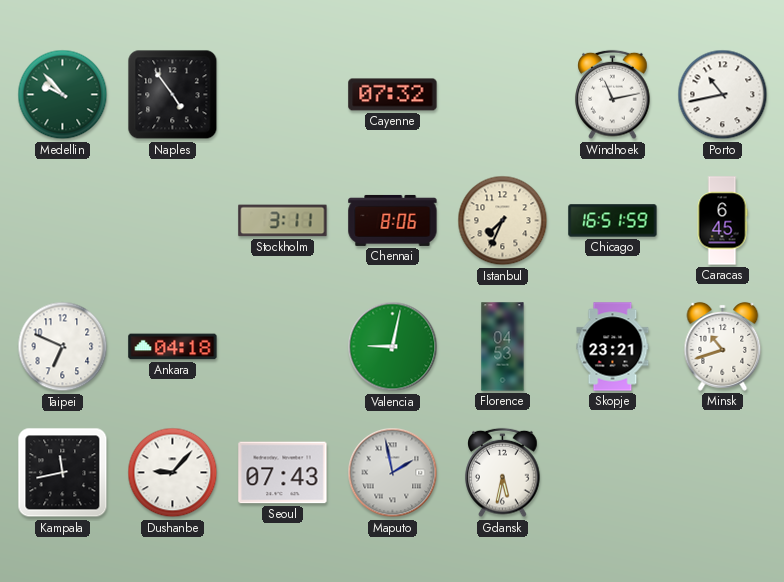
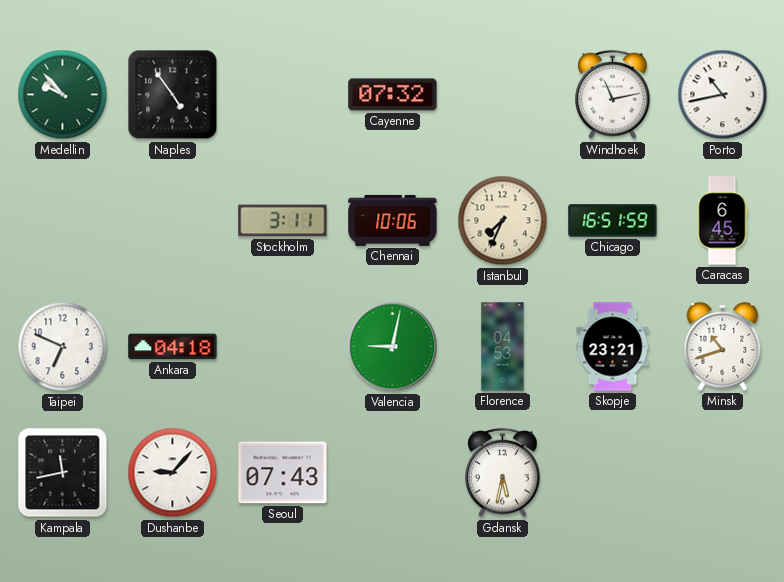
Chennai: 8:06 -> 10:06
Maputo: 1:58 -> none
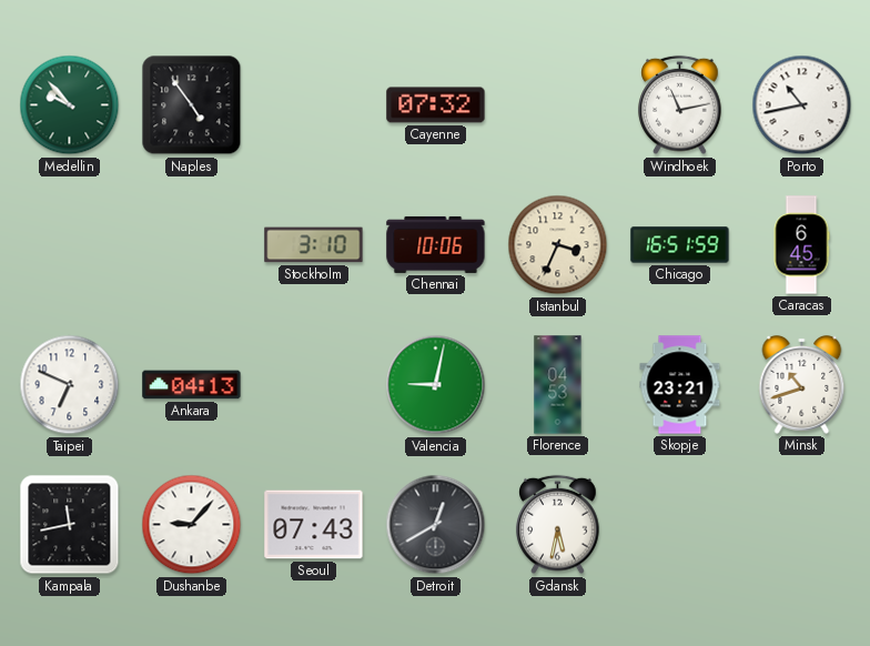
Stockholm: 3:11 -> 3:10
Istanbul: 7:34 -> 3:34
Ankara: 04:18 -> 04:13
Detroit: none -> 12:40
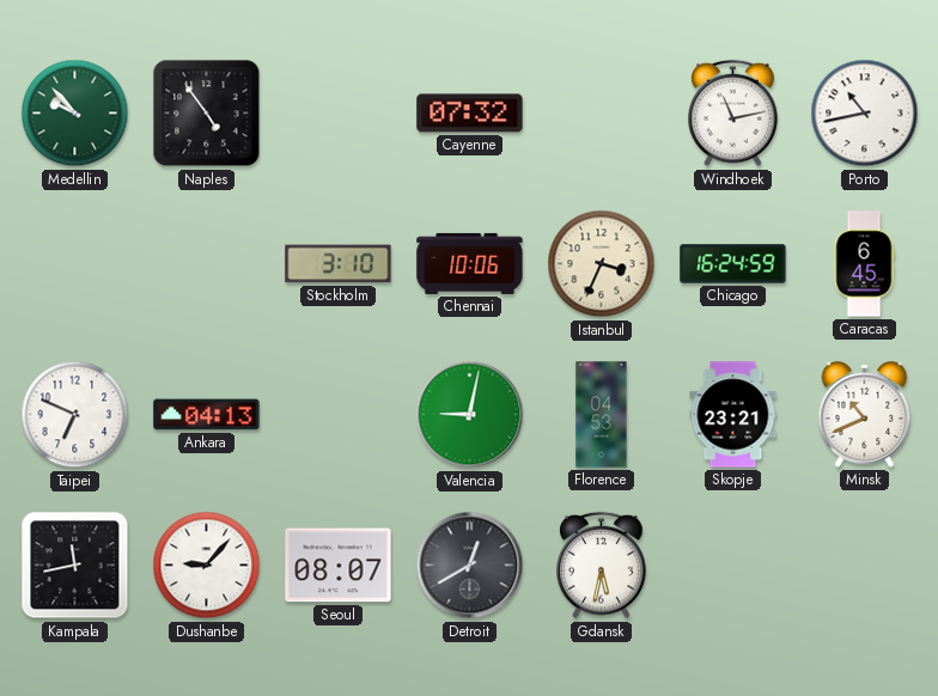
Chicago: 16:51 -> 16:24
Minsk: 10:42 -> 10:41
Seoul: 07:43 -> 08:07
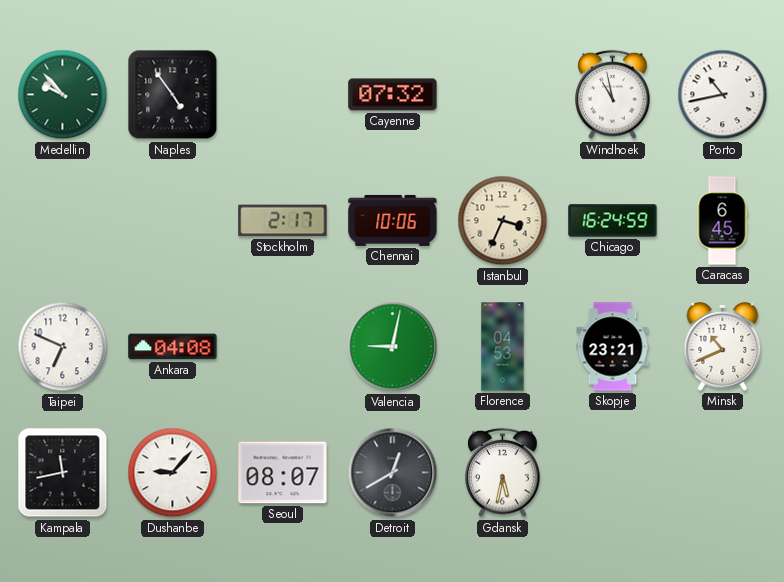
Windhoek: 11:13 -> 10:58
Stockholm: 3:10 -> 2:17
Ankara: 04:13 -> 04:08
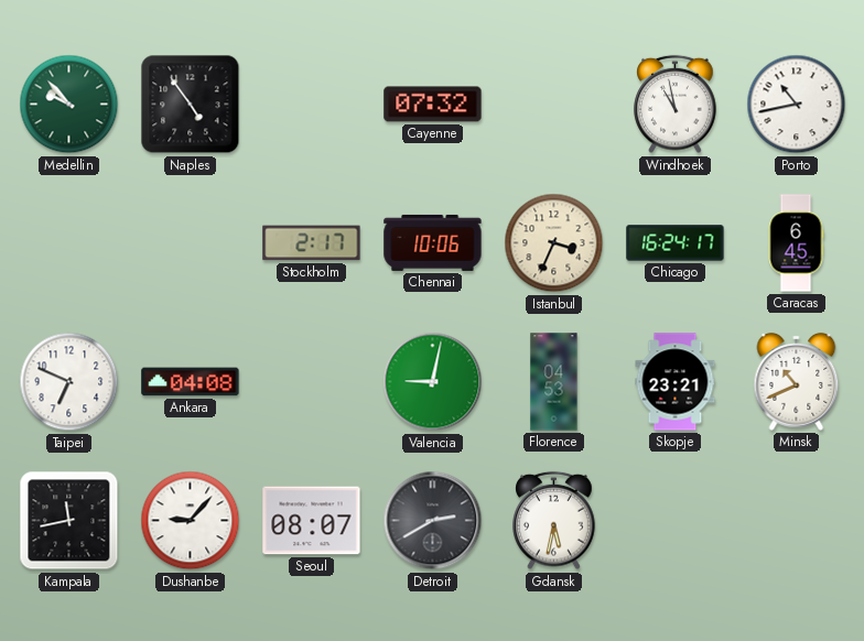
Chicago: 16:24:59 -> 16:24:17
Detroit: 12:40 -> 2:40
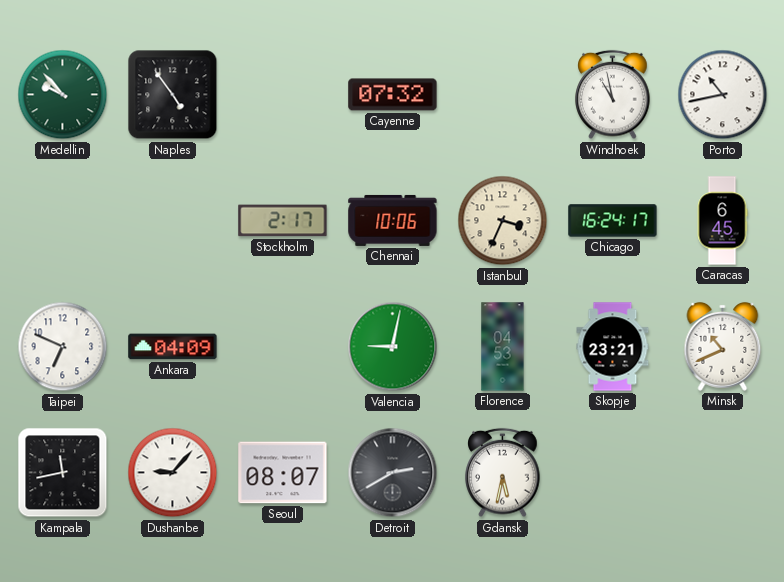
Ankara: 04:08 -> 04:09
